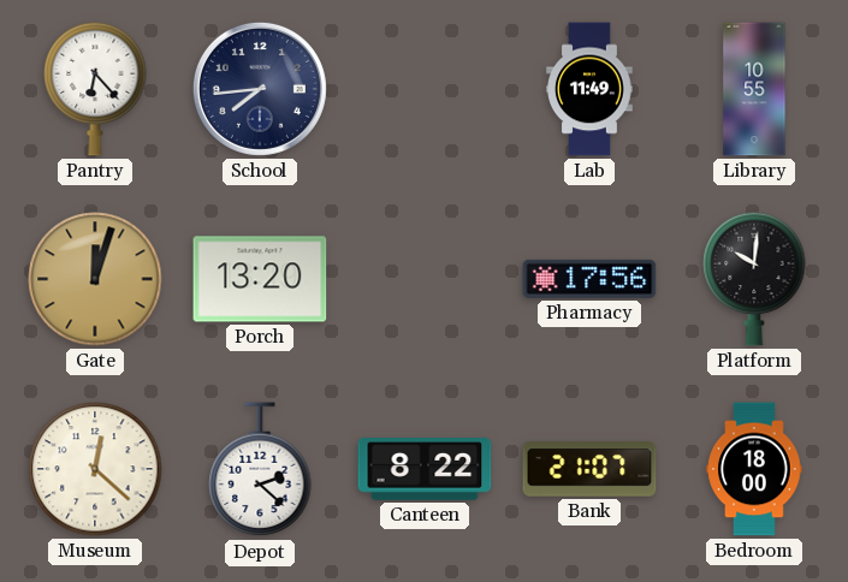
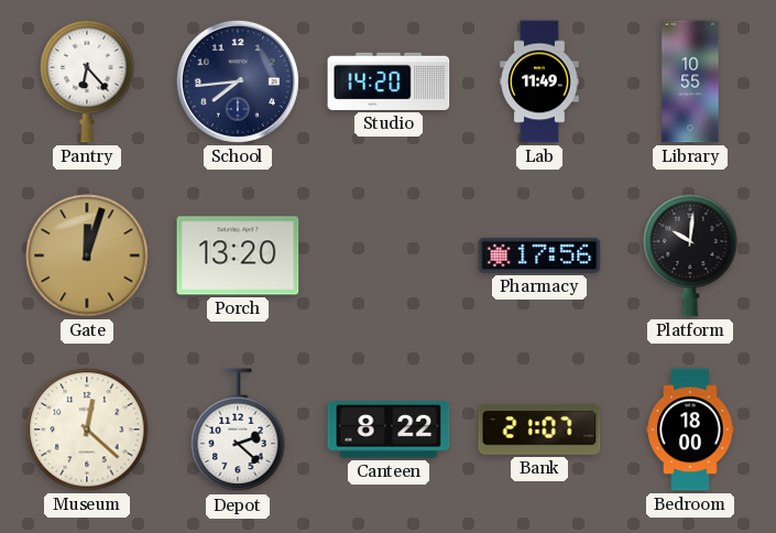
Studio: none -> 14:20
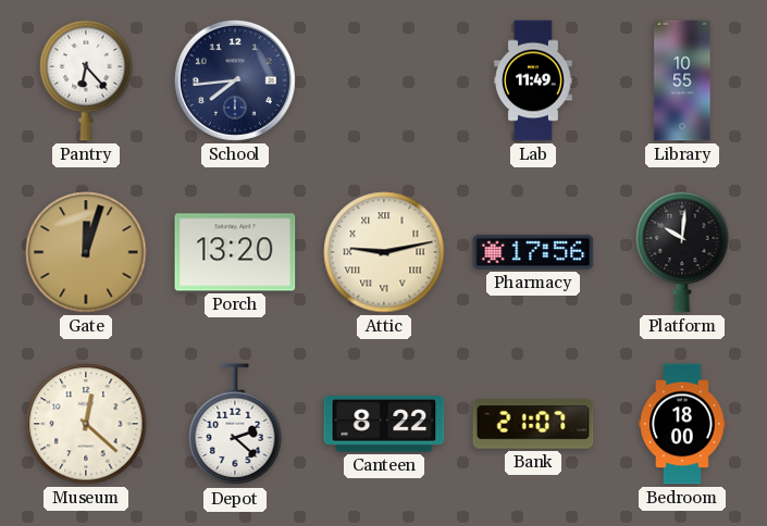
Studio: 14:20 -> none
Attic: none -> 9:13
